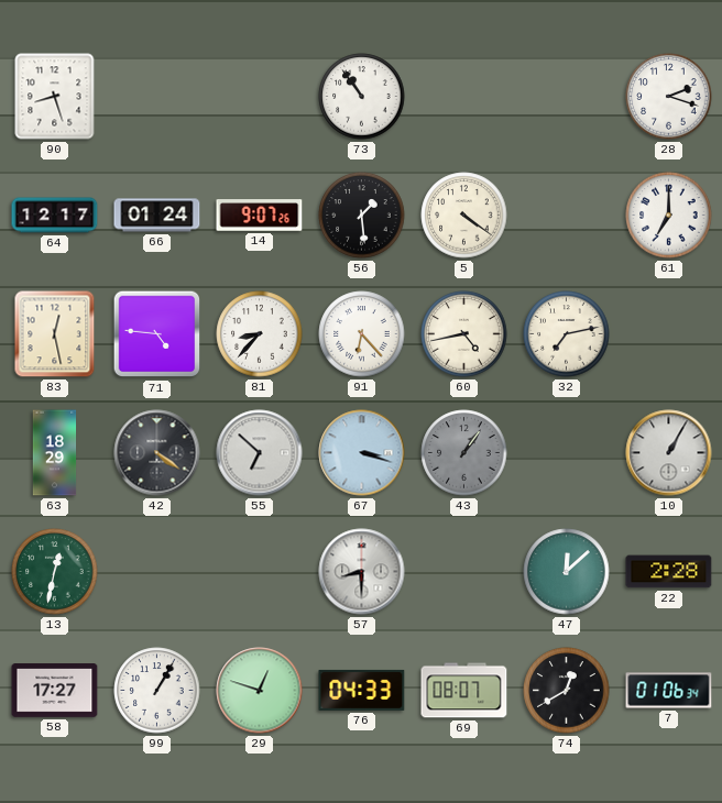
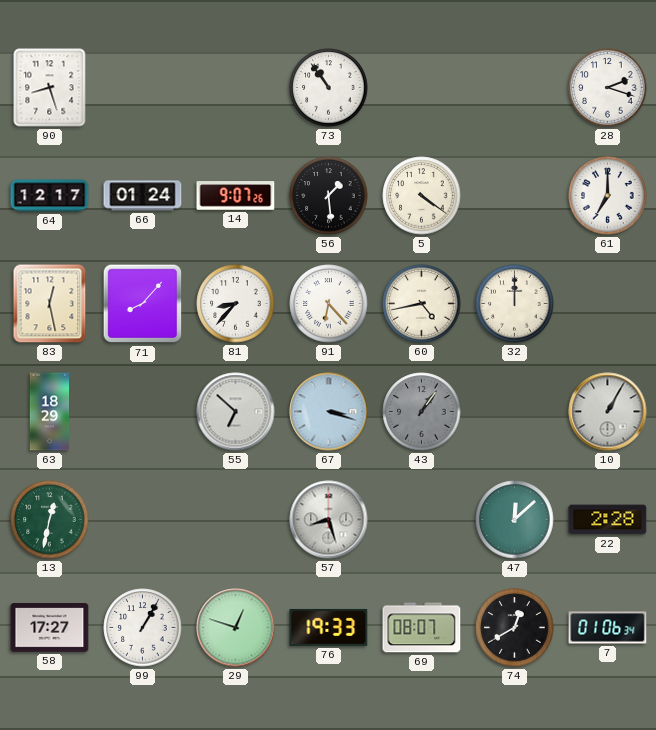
71: 4:46 -> 8:07
32: 7:13 -> 12:00
42: 4:21 -> none
57: 8:30 -> 8:27
76: 04:33 -> 19:33
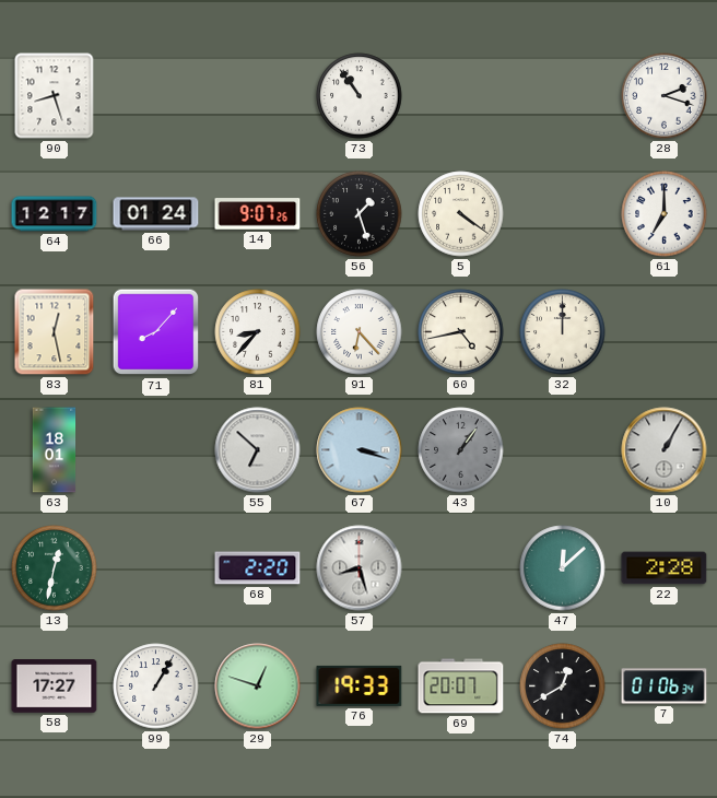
56: 1:29 -> 1:27
63: 18:29 -> 18:01
68: none -> 2:20
69: 08:07 -> 20:07
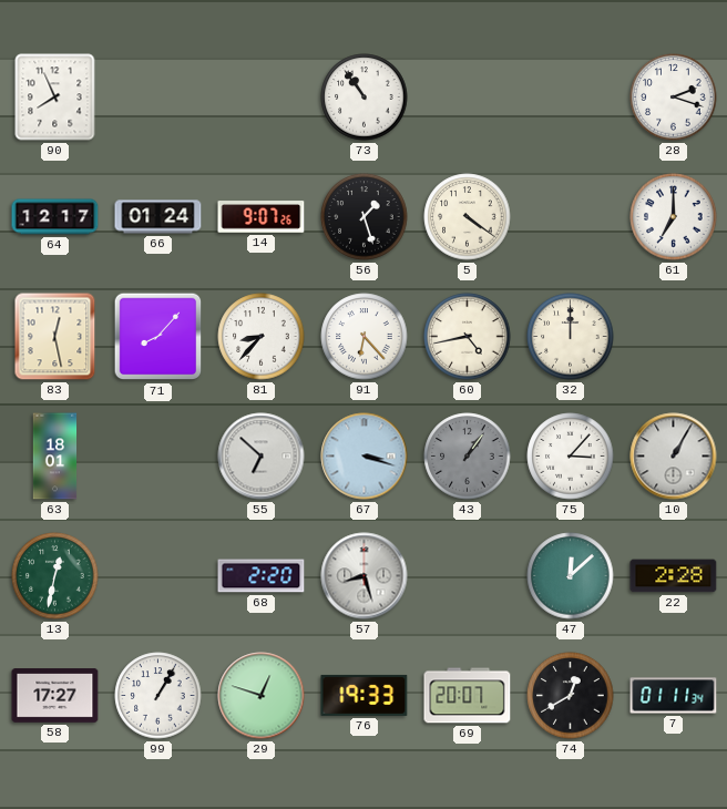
90: 8:27 -> 7:56
75: none -> 3:07
7: 01:06 -> 01:11
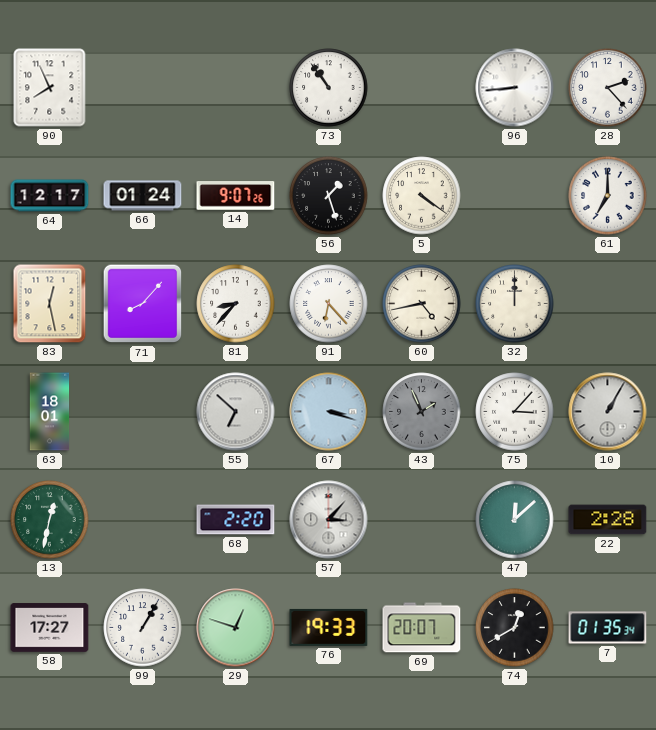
96: none -> 8:44
28: 2:18 -> 2:23
43: 1:06 -> 1:56
57: 8:27 -> 3:07
7: 01:11 -> 01:35
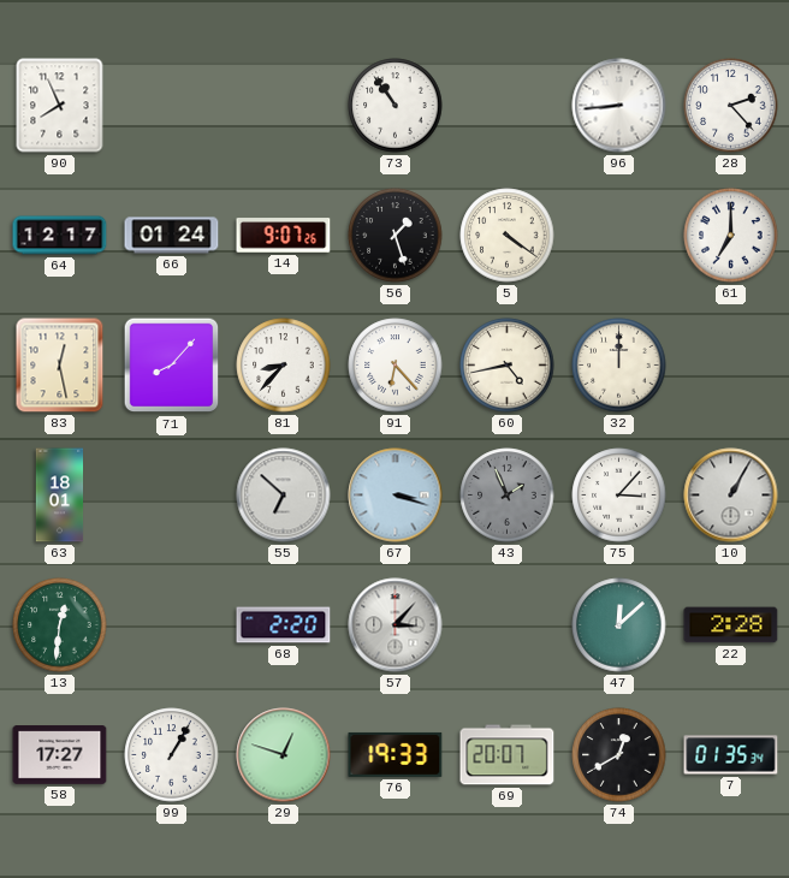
13: 12:32 -> 12:31
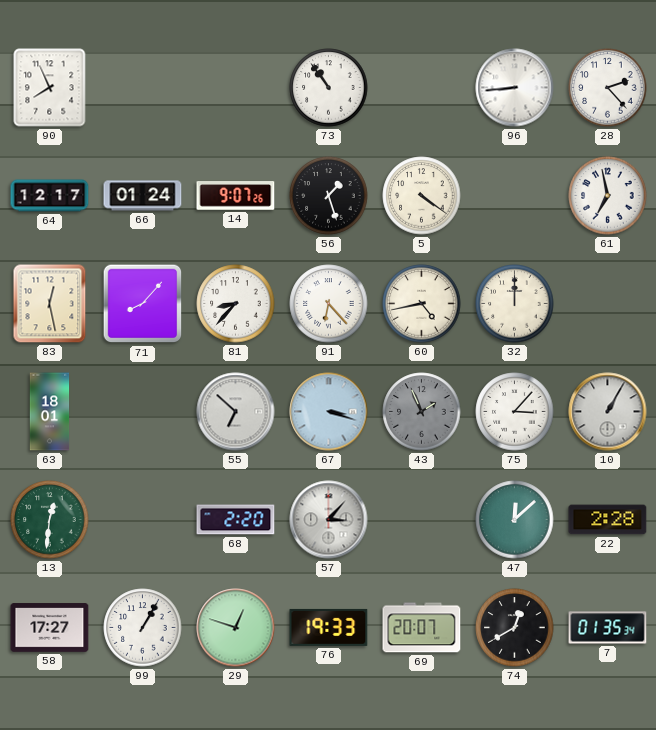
61: 7:00 -> 6:58
